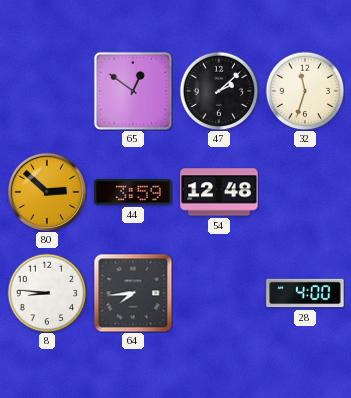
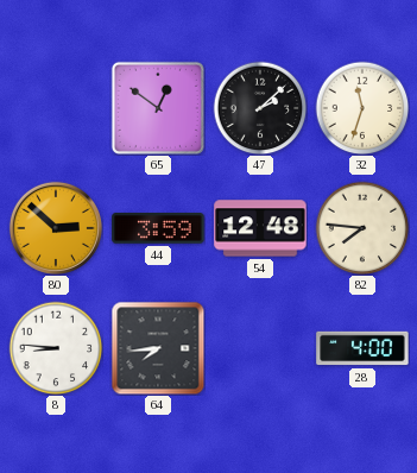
82: none -> 7:46
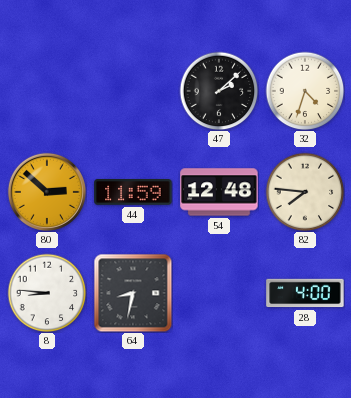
65: 12:51 -> none
32: 11:33 -> 4:33
44: 3:59 -> 11:59
64: 7:44 -> 8:32
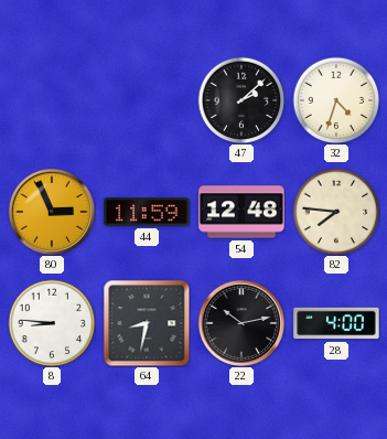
80: 2:52 -> 2:56
22: none -> 10:13
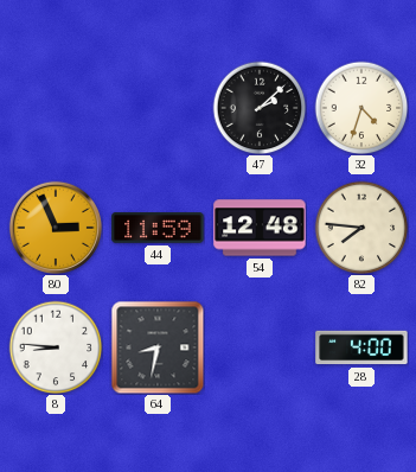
22: 10:13 -> none
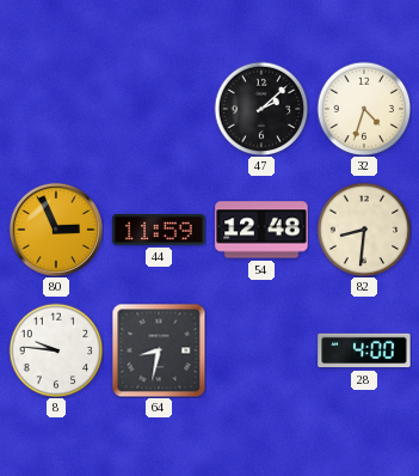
82: 7:46 -> 8:31
8: 8:46 -> 9:46
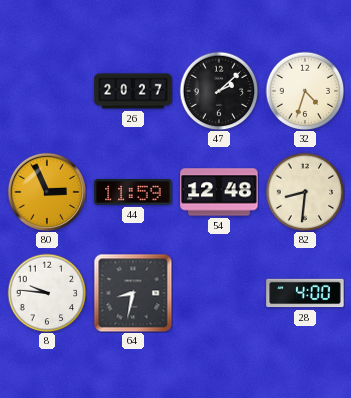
26: none -> 20:27
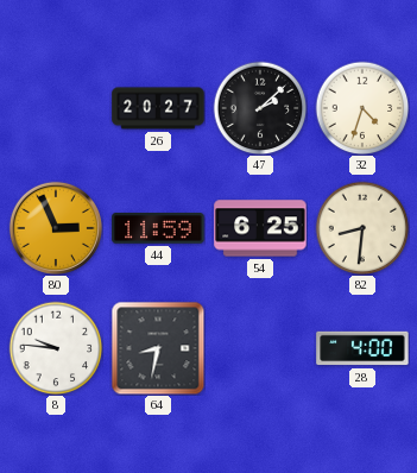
54: 12:48 -> 6:25
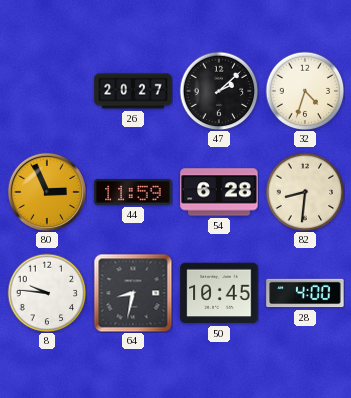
54: 6:25 -> 6:28
50: none -> 10:45
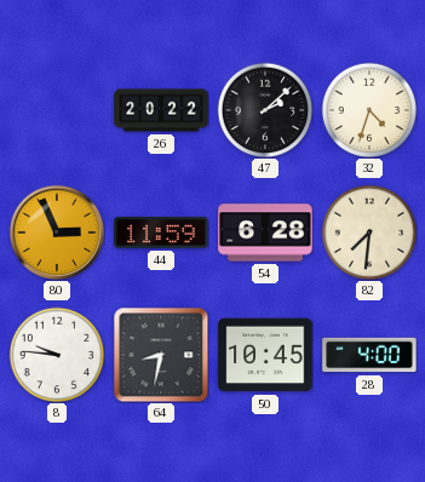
26: 20:27 -> 20:22
82: 8:31 -> 7:31
